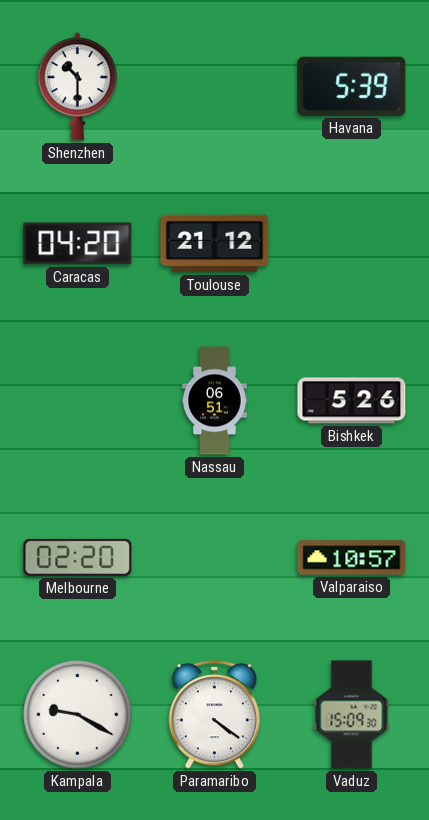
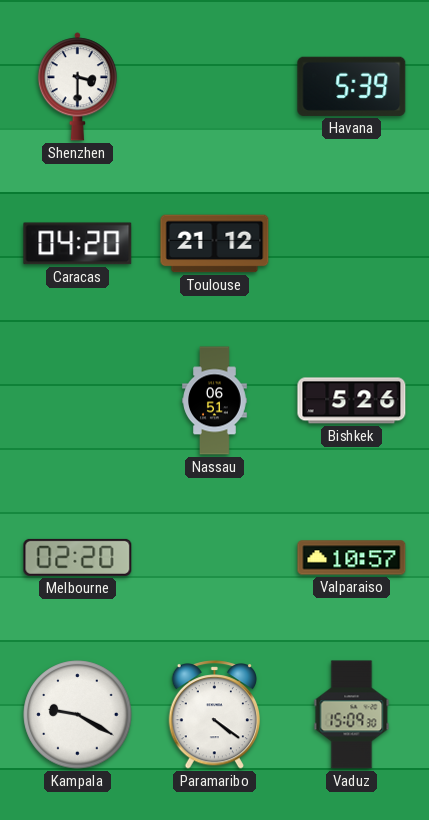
Shenzhen: 10:30 -> 3:30
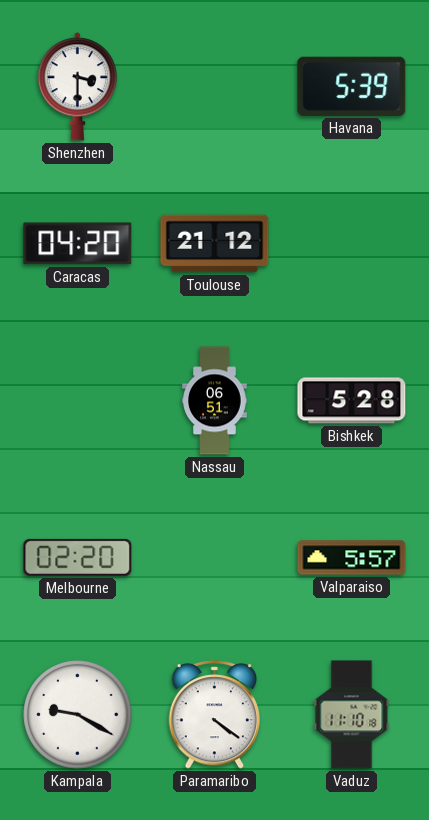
Bishkek: 5:26 -> 5:28
Valparaiso: 10:57 -> 5:57
Vaduz: 15:09 -> 11:10
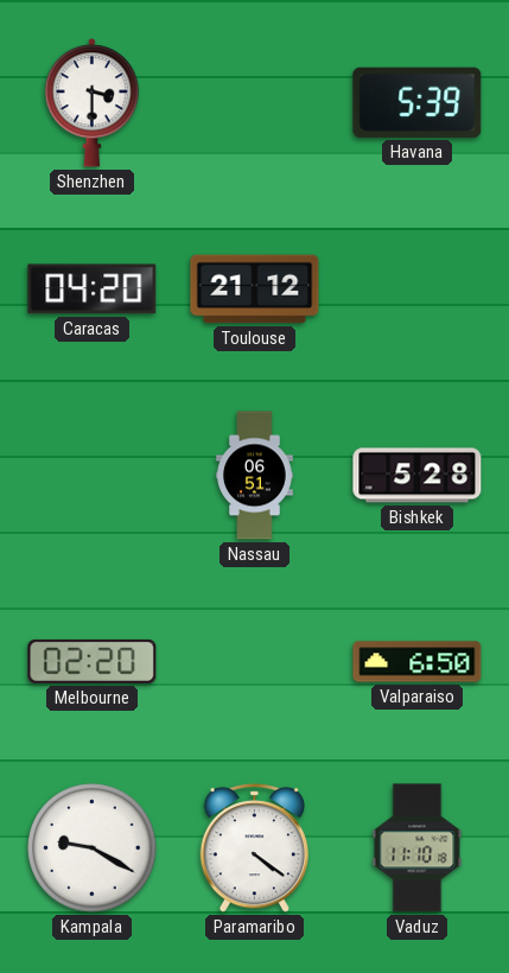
Valparaiso: 5:57 -> 6:50
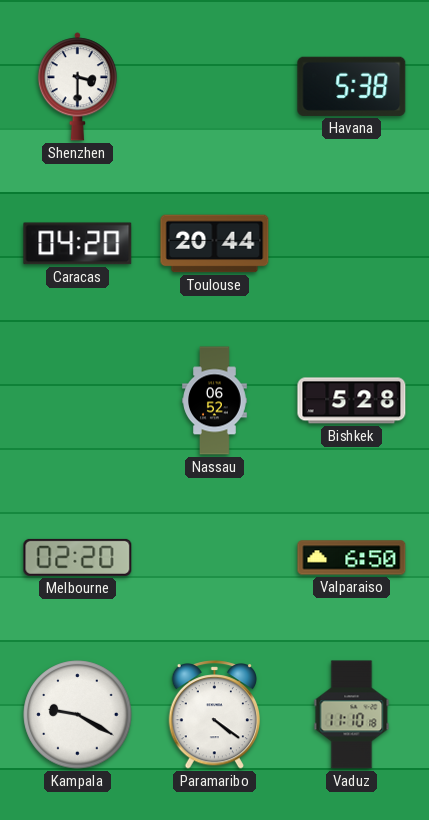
Havana: 5:39 -> 5:38
Toulouse: 21:12 -> 20:44
Nassau: 06:51 -> 06:52
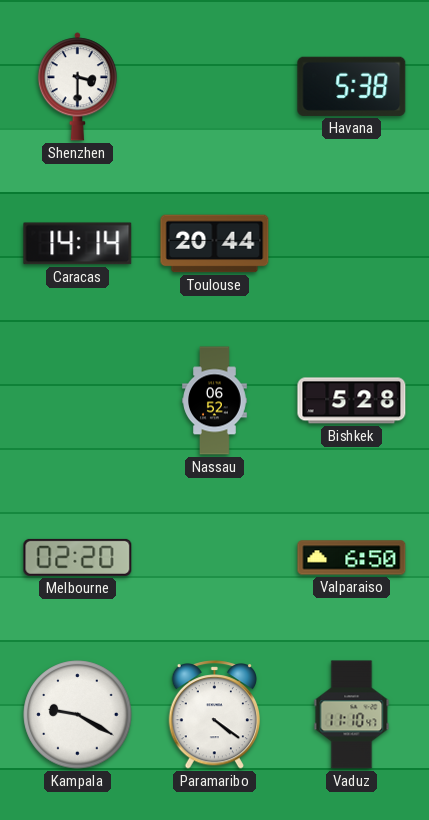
Caracas: 04:20 -> 14:14
Vaduz: 11:10:18 -> 11:10:47
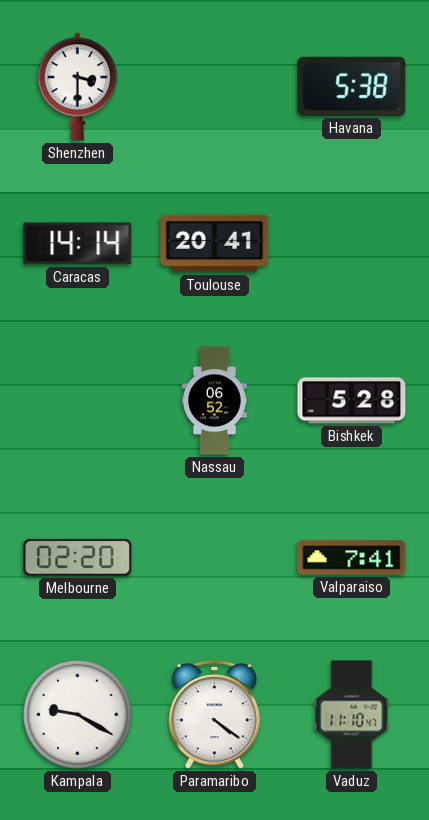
Toulouse: 20:44 -> 20:41
Valparaiso: 6:50 -> 7:41
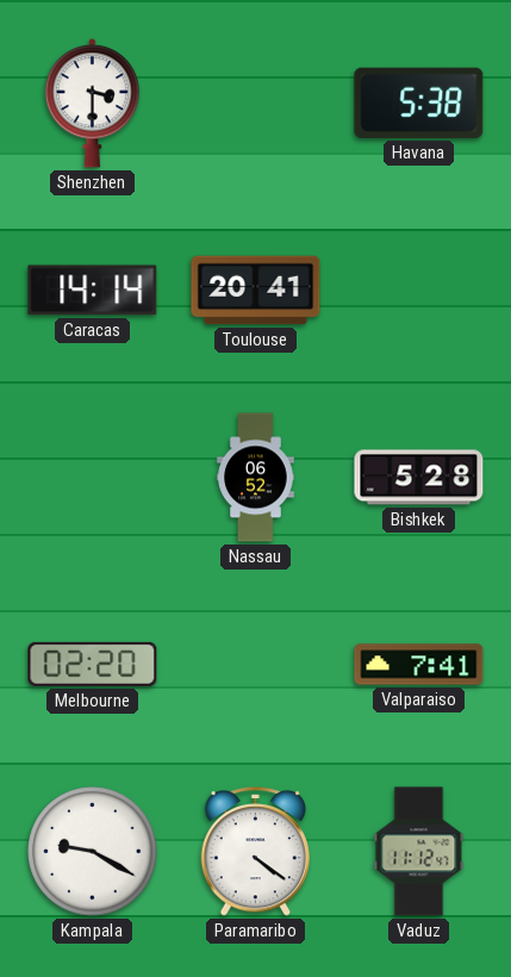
Vaduz: 11:10 -> 11:12
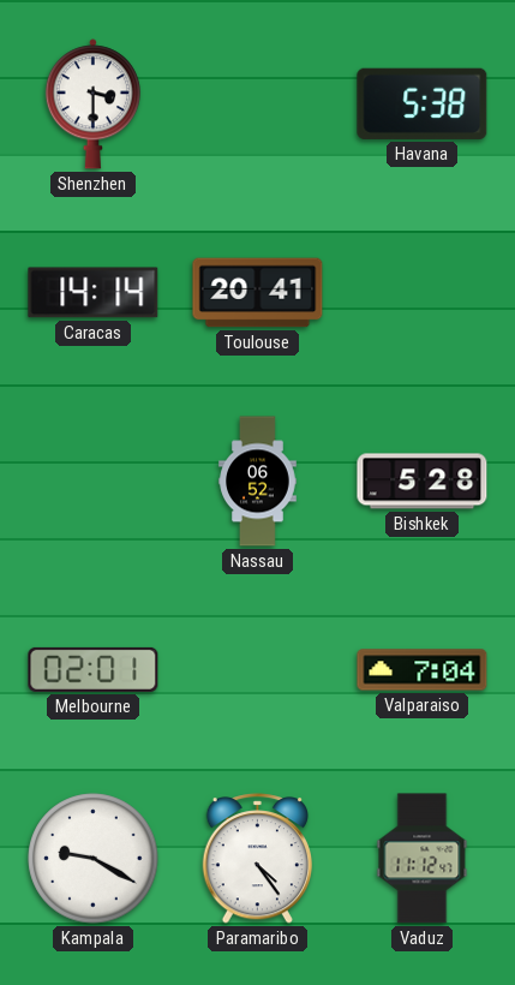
Melbourne: 02:20 -> 02:01
Valparaiso: 7:41 -> 7:04
Paramaribo: 4:21 -> 4:24
